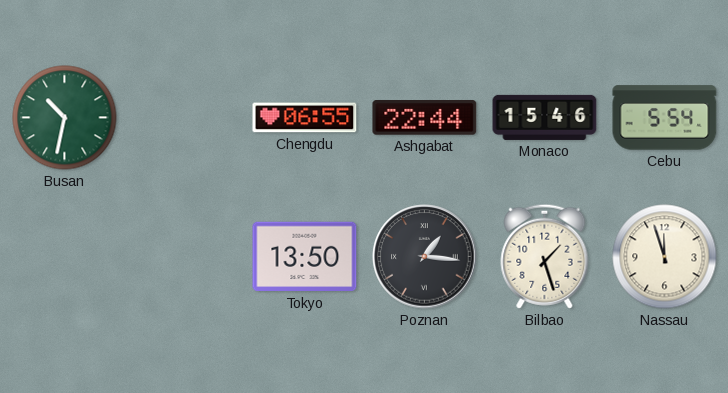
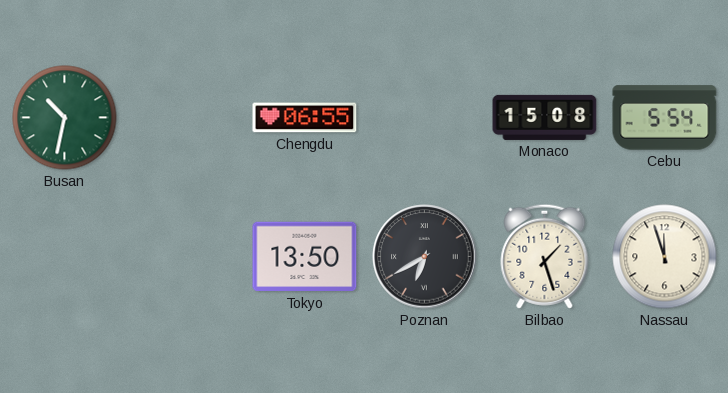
Ashgabat: 22:44 -> none
Monaco: 15:46 -> 15:08
Poznan: 1:16 -> 6:40
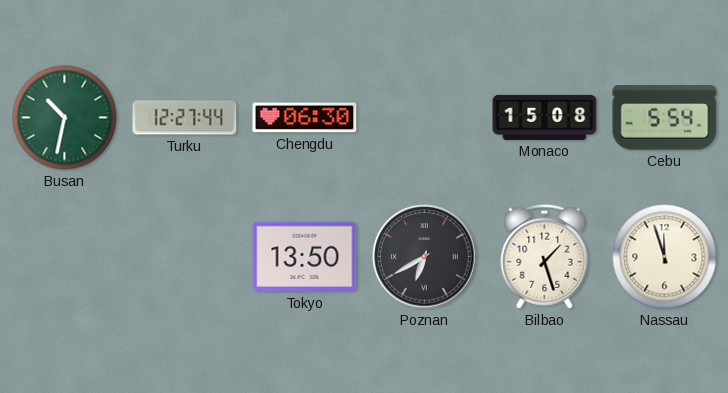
Turku: none -> 12:27
Chengdu: 06:55 -> 06:30
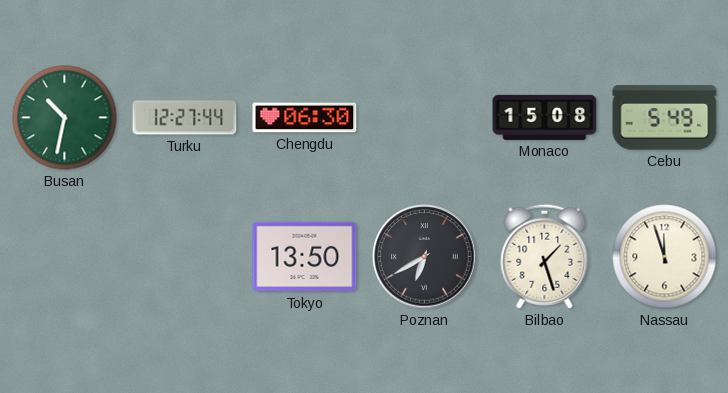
Cebu: 5:54 -> 5:49
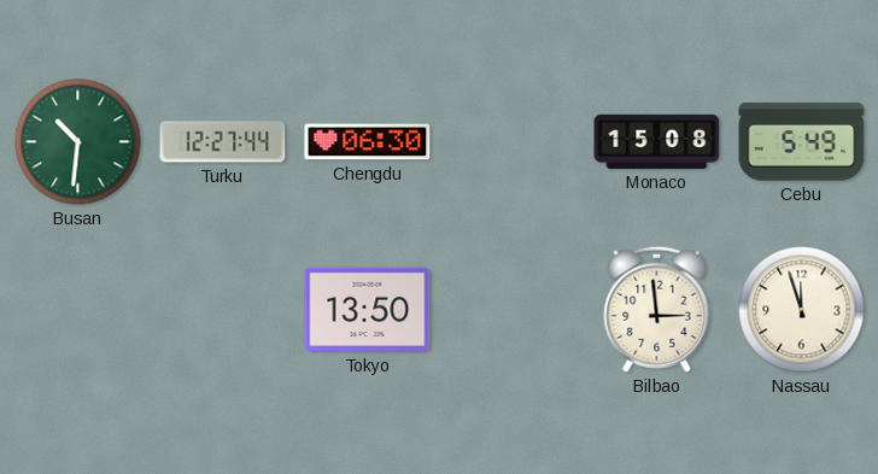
Busan: 10:32 -> 10:31
Poznan: 6:40 -> none
Bilbao: 1:27 -> 2:59
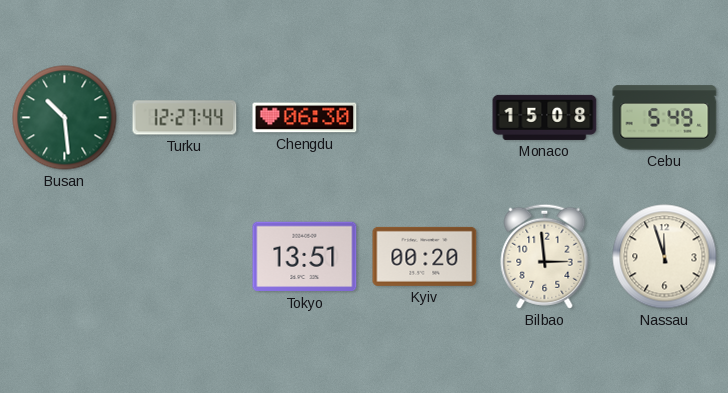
Busan: 10:31 -> 10:29
Tokyo: 13:50 -> 13:51
Kyiv: none -> 00:20
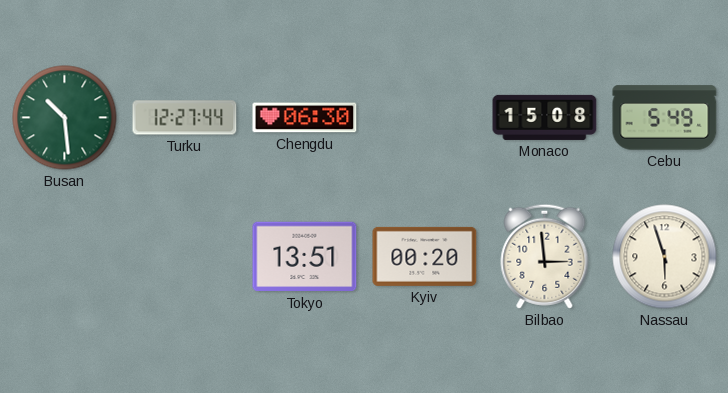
Nassau: 11:57 -> 5:57
